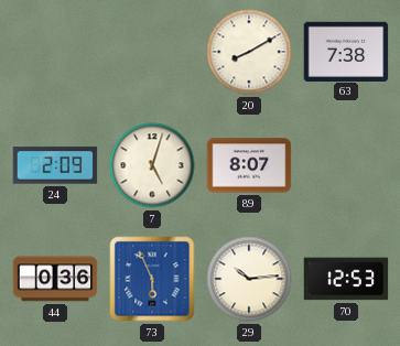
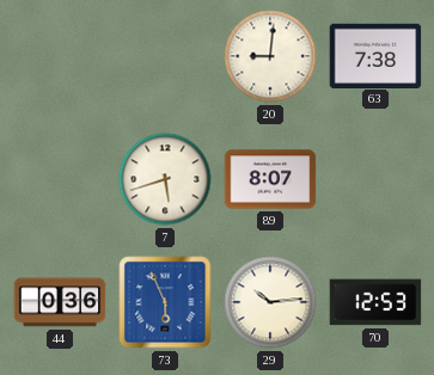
20: 8:10 -> 9:01
24: 2:09 -> none
7: 5:03 -> 5:42
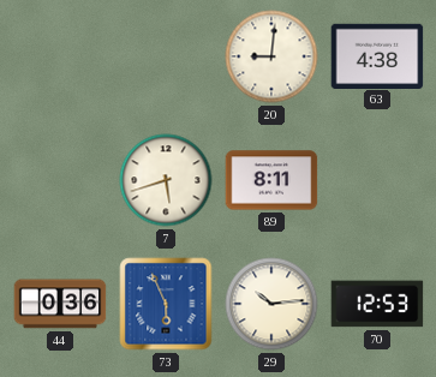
63: 7:38 -> 4:38
89: 8:07 -> 8:11
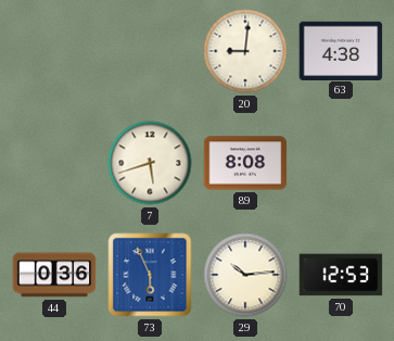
89: 8:11 -> 8:08
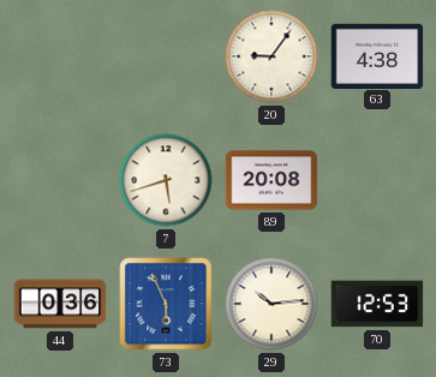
20: 9:01 -> 9:06
89: 8:08 -> 20:08
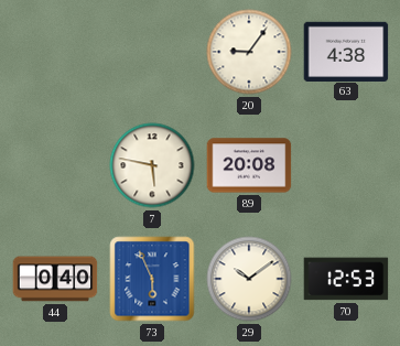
7: 5:42 -> 5:47
44: 0:36 -> 0:40
29: 10:14 -> 10:09
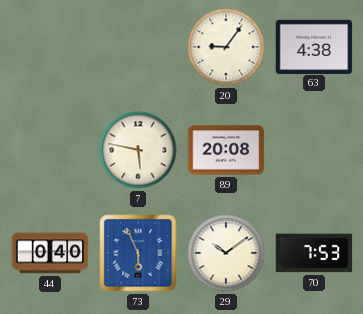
70: 12:53 -> 7:53
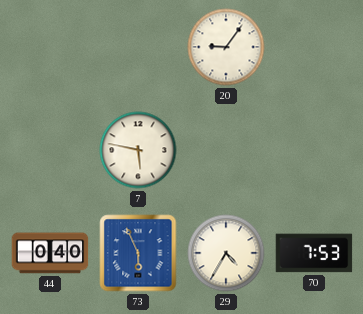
63: 4:38 -> none
89: 20:08 -> none
29: 10:09 -> 4:35
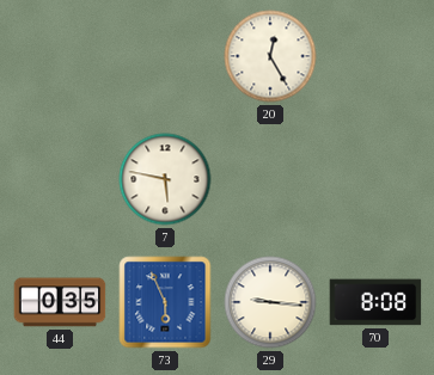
20: 9:06 -> 12:25
44: 0:40 -> 0:35
29: 4:35 -> 9:16
70: 7:53 -> 8:08
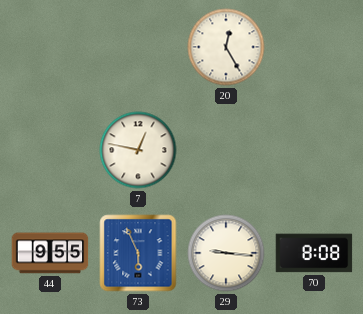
7: 5:47 -> 12:47
44: 0:35 -> 9:55
